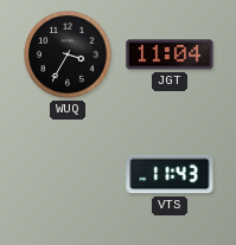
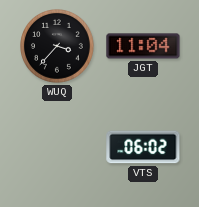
WUQ: 3:35 -> 3:37
VTS: 11:43 -> 06:02
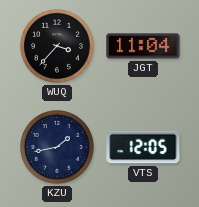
KZU: none -> 1:43
VTS: 06:02 -> 12:05
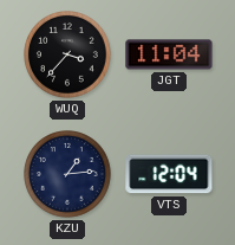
KZU: 1:43 -> 1:14
VTS: 12:05 -> 12:04
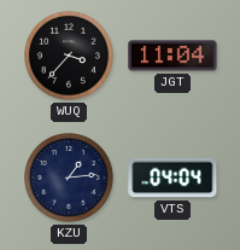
VTS: 12:04 -> 04:04
